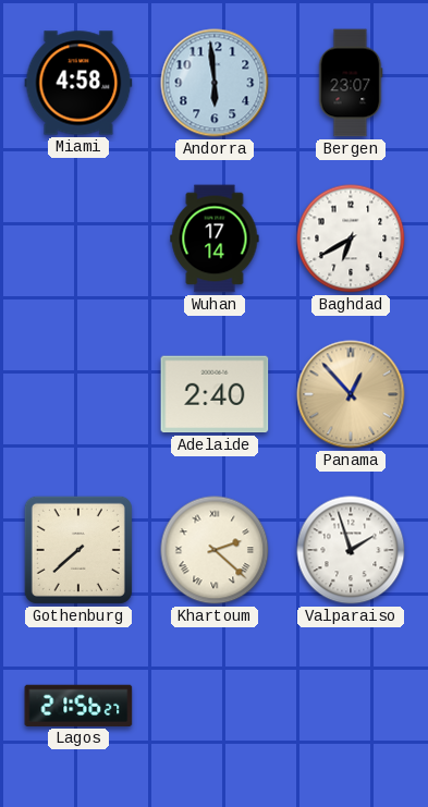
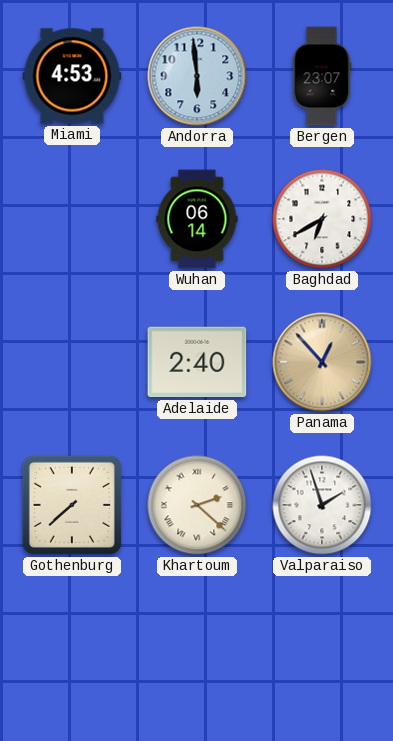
Miami: 4:58 -> 4:53
Wuhan: 17:14 -> 06:14
Lagos: 21:56 -> none
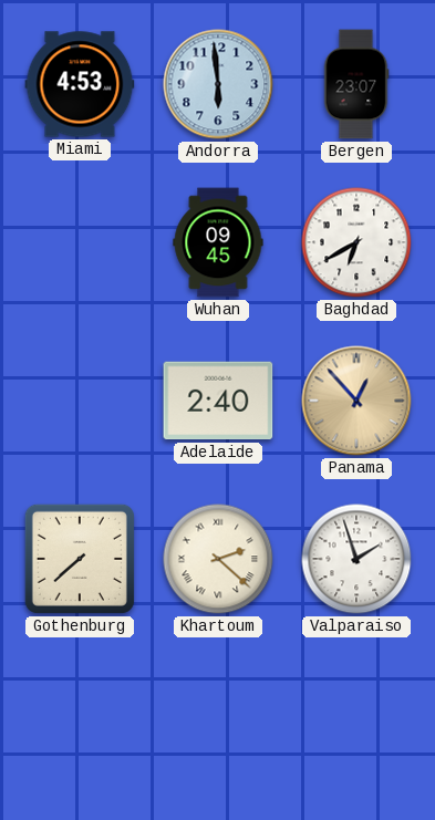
Wuhan: 06:14 -> 09:45
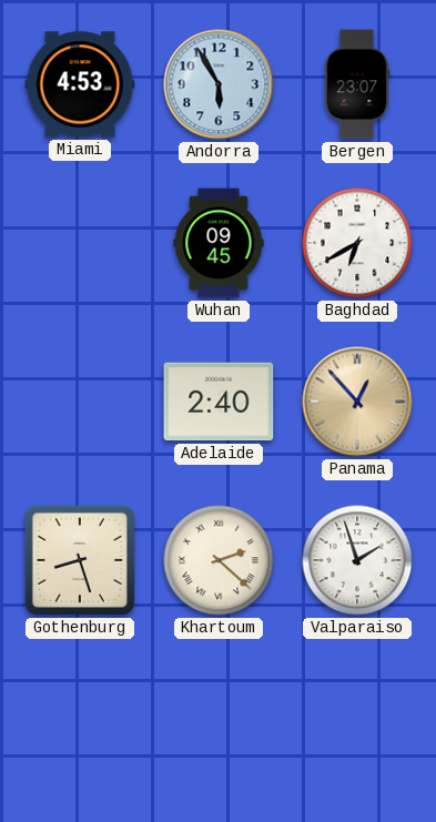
Andorra: 5:59 -> 5:55
Gothenburg: 7:38 -> 8:27
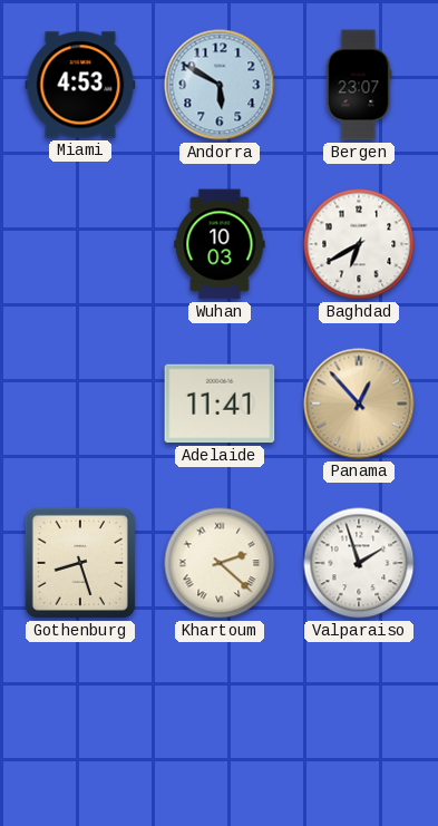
Andorra: 5:55 -> 5:50
Wuhan: 09:45 -> 10:03
Adelaide: 2:40 -> 11:41
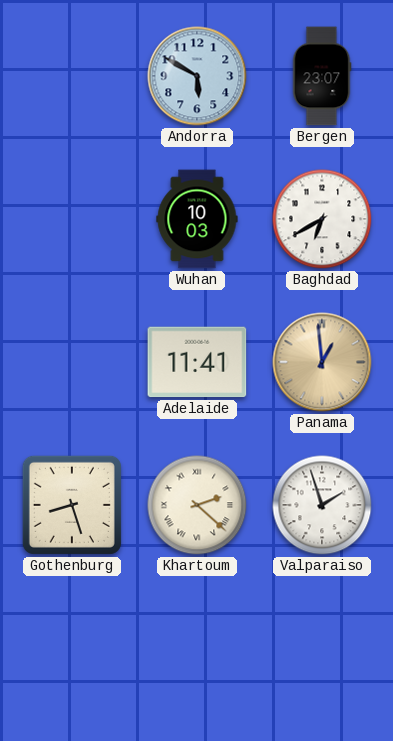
Miami: 4:53 -> none
Panama: 12:53 -> 12:59
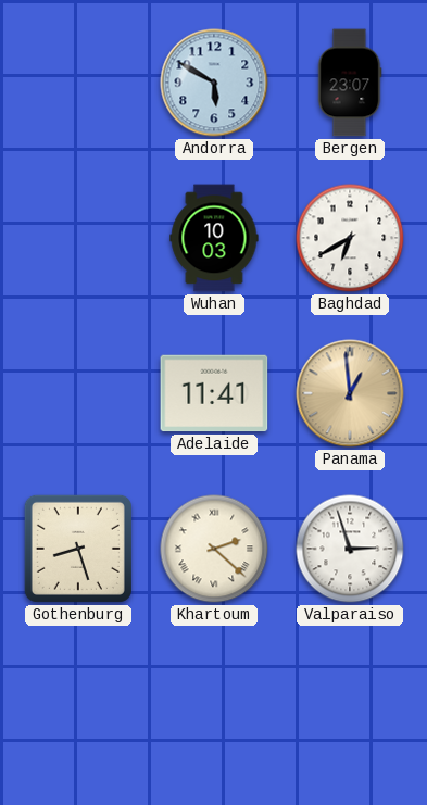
Valparaiso: 1:57 -> 2:57
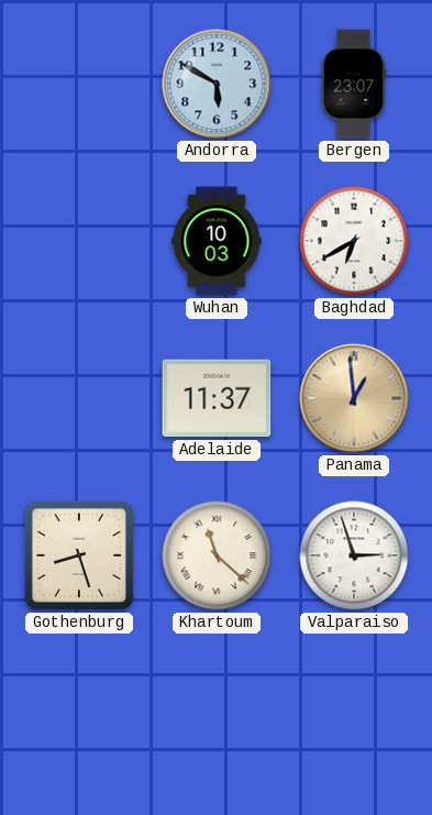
Adelaide: 11:41 -> 11:37
Khartoum: 2:22 -> 11:22
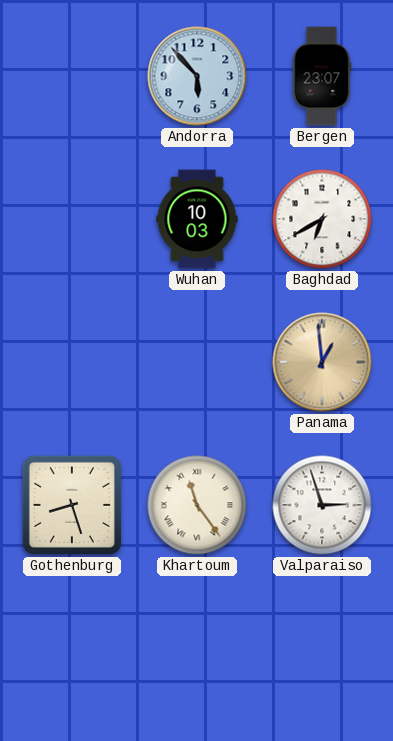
Andorra: 5:50 -> 5:53
Adelaide: 11:37 -> none
Khartoum: 11:22 -> 11:24
